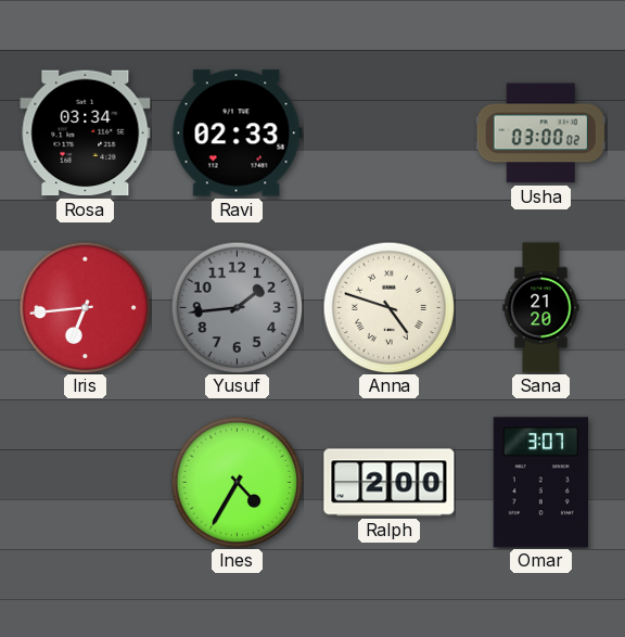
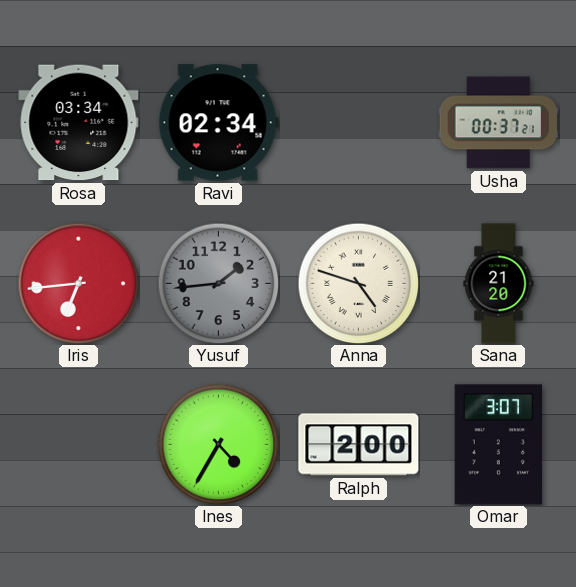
Ravi: 02:33 -> 02:34
Usha: 03:00 -> 00:37
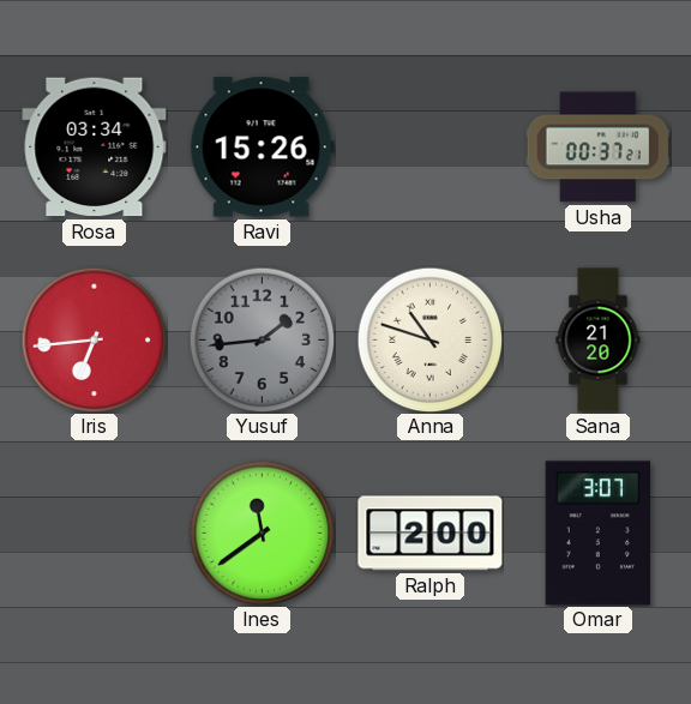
Ravi: 02:34 -> 15:26
Anna: 4:48 -> 10:48
Ines: 4:35 -> 11:39
